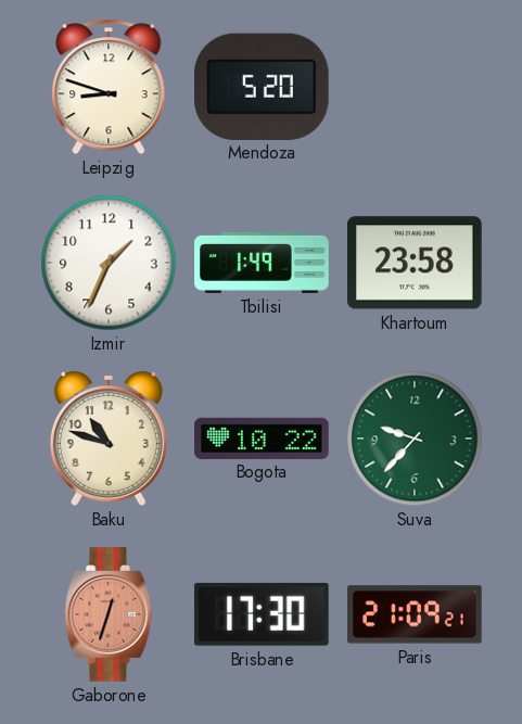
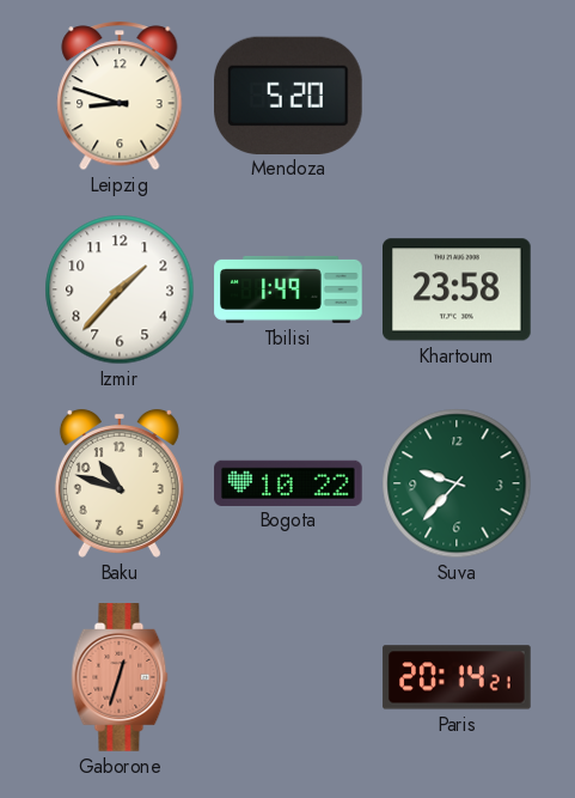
Izmir: 1:34 -> 1:37
Brisbane: 17:30 -> none
Paris: 21:09 -> 20:14
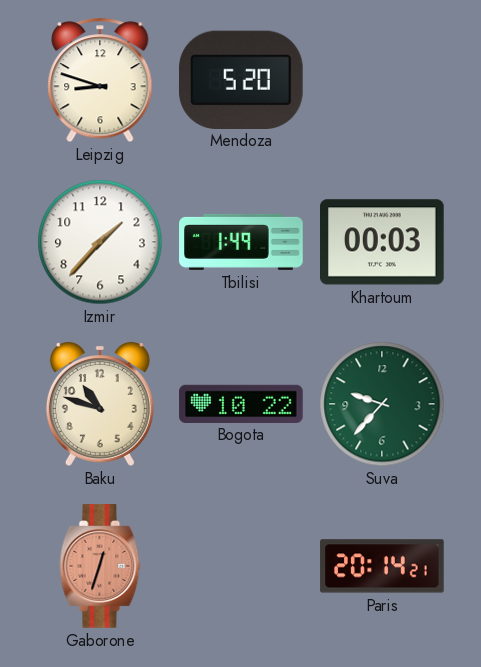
Khartoum: 23:58 -> 00:03
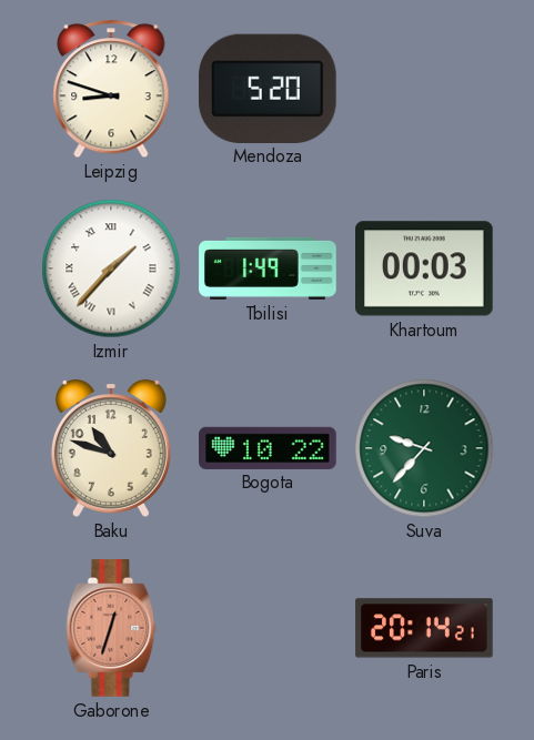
Izmir numerals: Arabic -> Roman
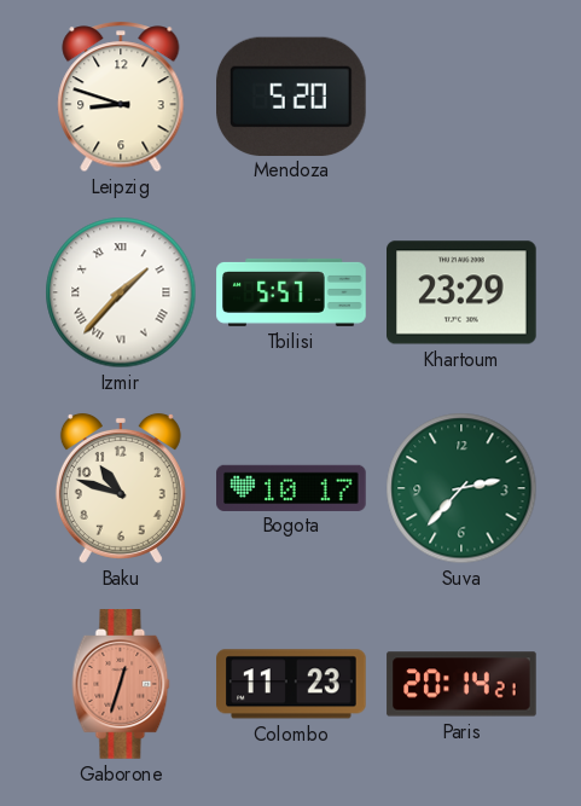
Tbilisi: 1:49 -> 5:57
Khartoum: 00:03 -> 23:29
Bogota: 10:22 -> 10:17
Suva: 9:37 -> 2:37
Colombo: none -> 11:23
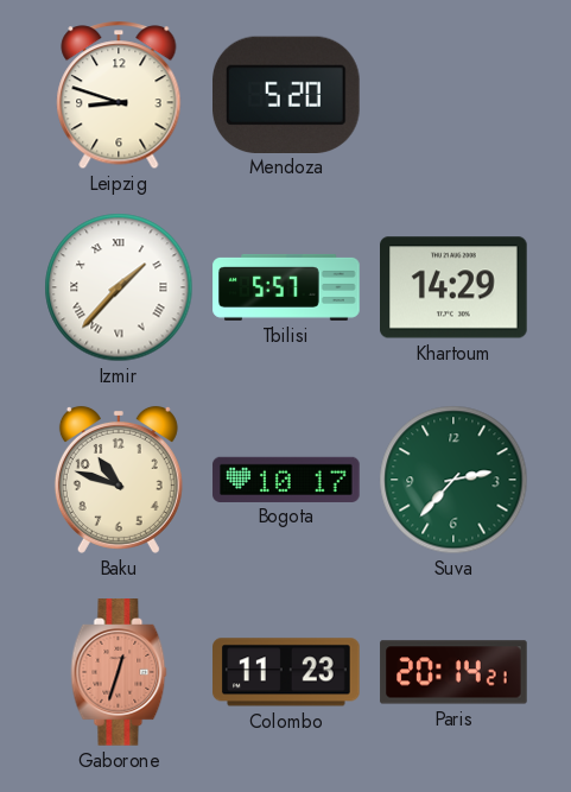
Khartoum: 23:29 -> 14:29
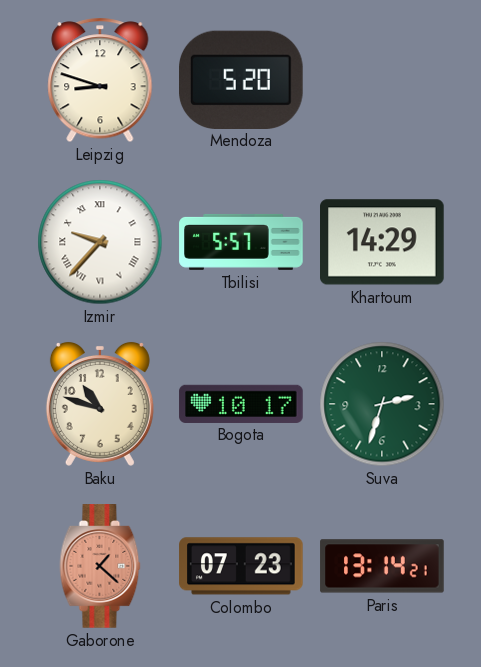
Izmir: 1:37 -> 9:37
Suva: 2:37 -> 2:33
Gaborone: 12:33 -> 1:22
Colombo: 11:23 -> 07:23
Paris: 20:14 -> 13:14
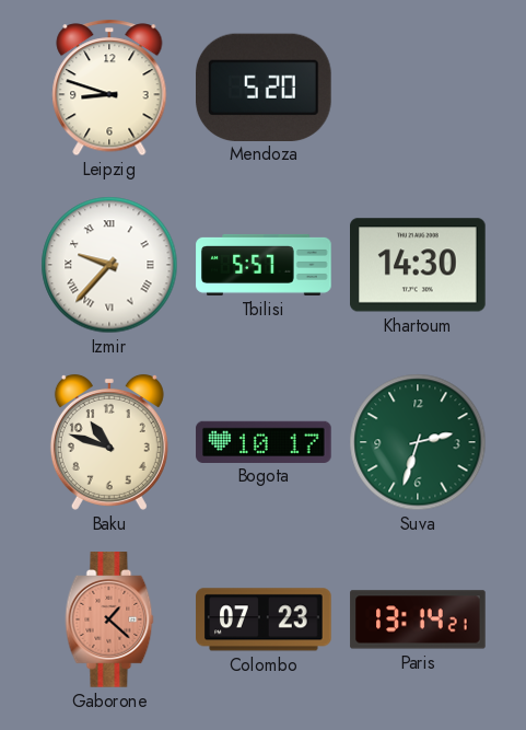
Khartoum: 14:29 -> 14:30
